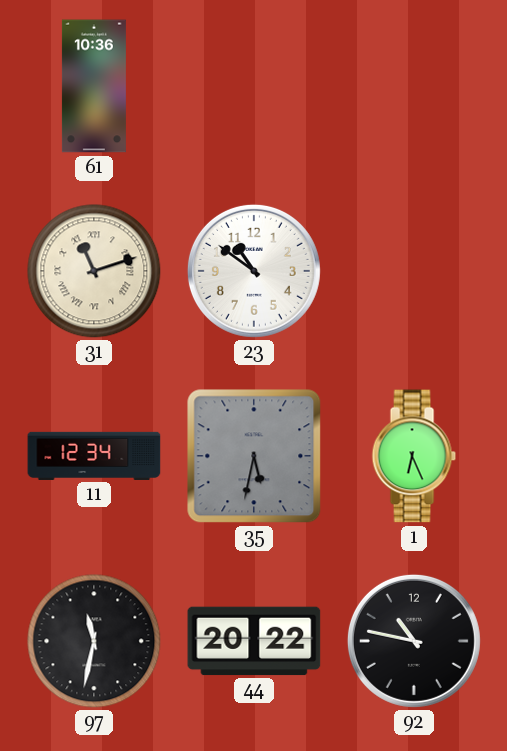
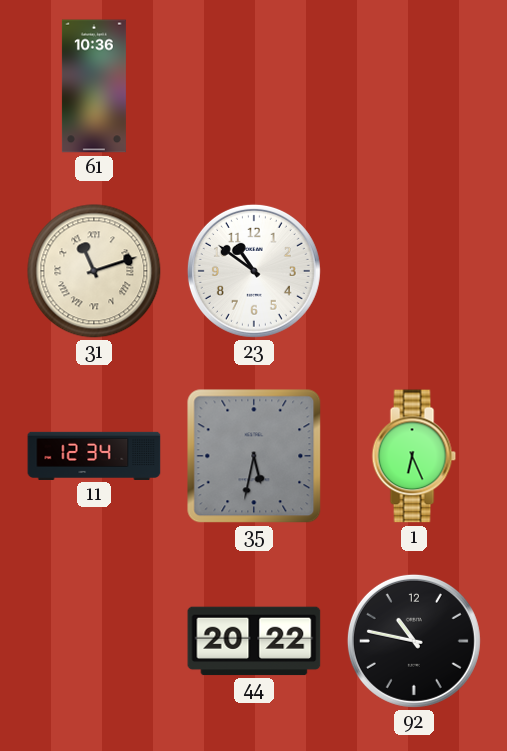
97: 11:32 -> none
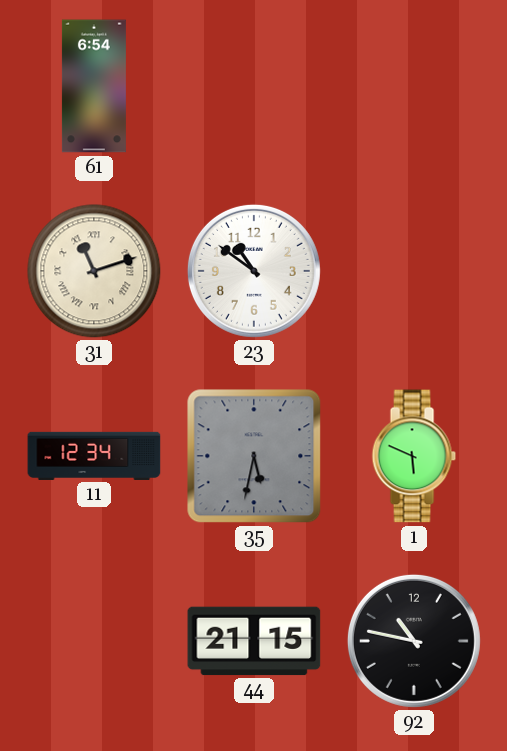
61: 10:36 -> 6:54
1: 6:26 -> 5:49
44: 20:22 -> 21:15
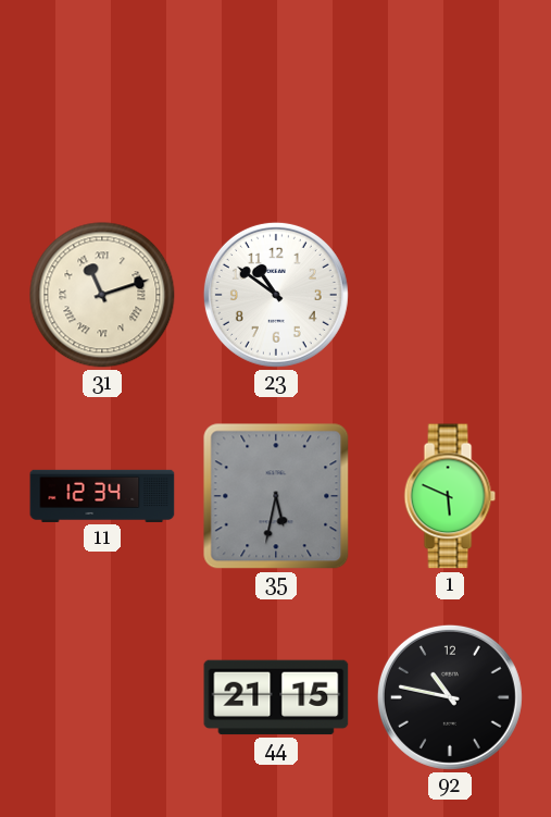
61: 6:54 -> none
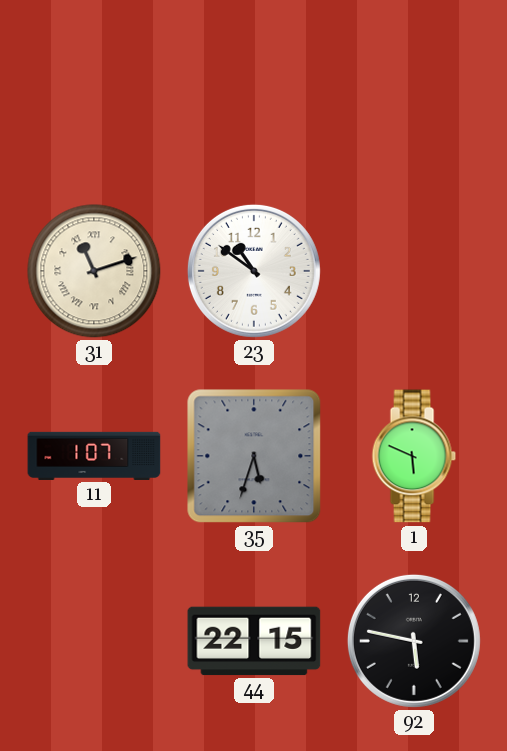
11: 12:34 -> 1:07
35: 5:32 -> 5:33
44: 21:15 -> 22:15
92: 10:47 -> 5:47
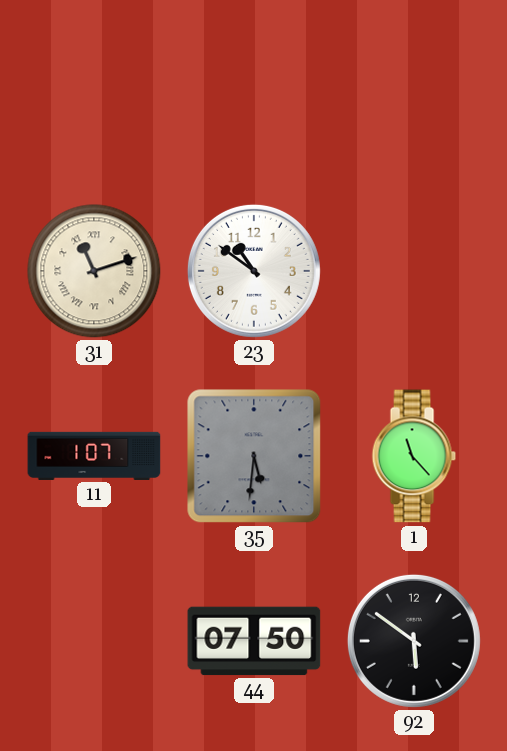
35: 5:33 -> 5:31
1: 5:49 -> 11:23
44: 22:15 -> 07:50
92: 5:47 -> 5:51
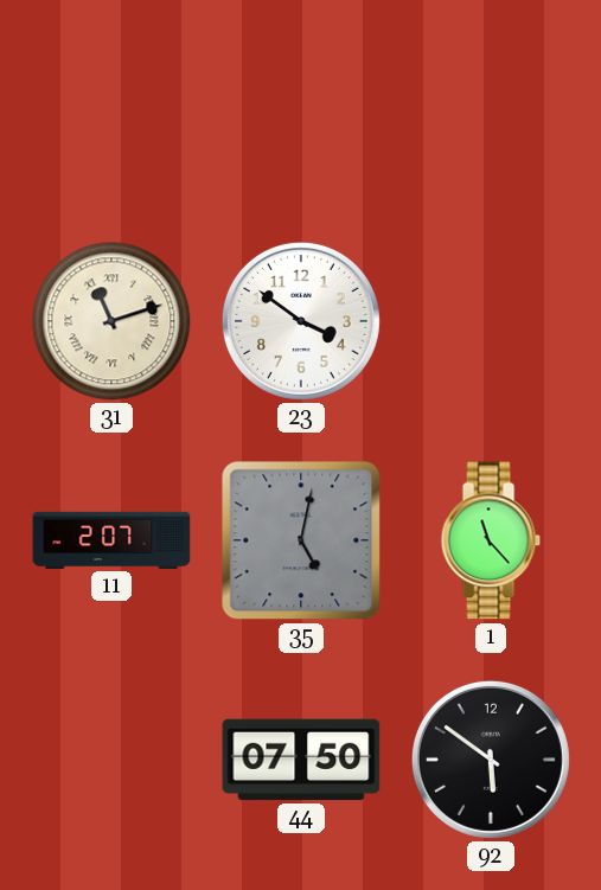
23: 10:51 -> 3:51
11: 1:07 -> 2:07
35: 5:31 -> 5:02
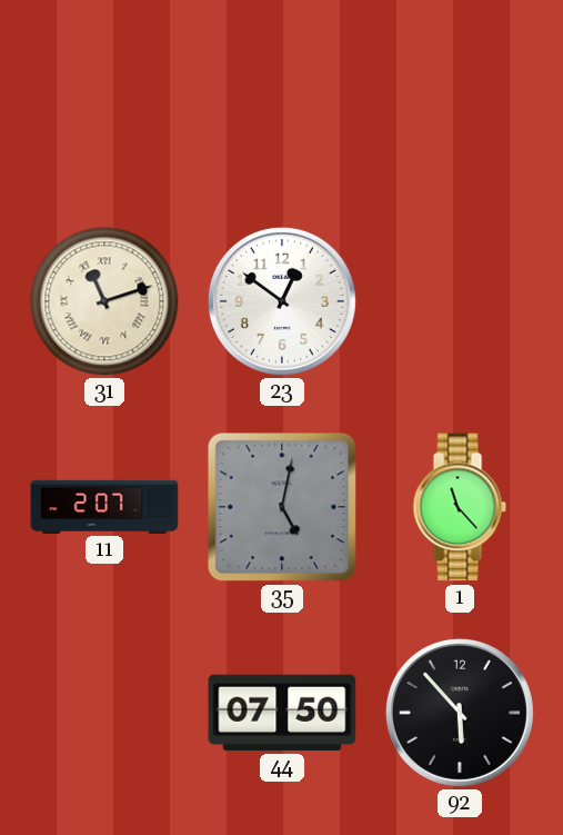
23: 3:51 -> 12:51
92: 5:51 -> 5:53
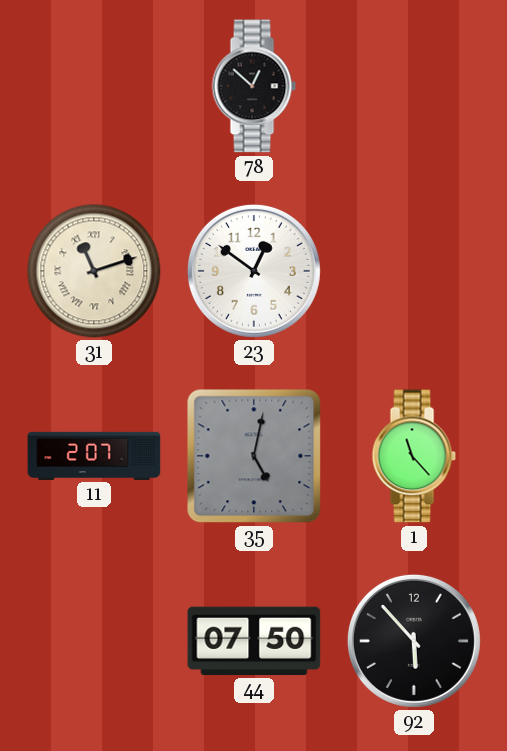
78: none -> 12:52
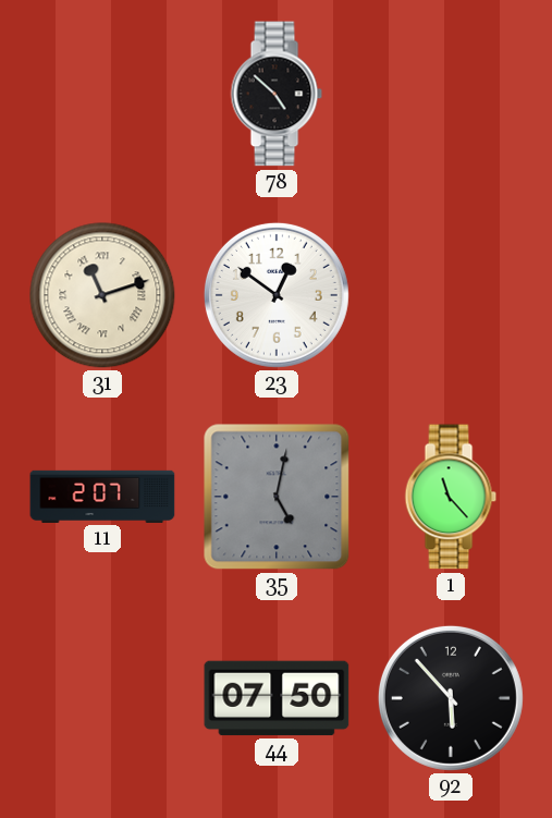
78: 12:52 -> 4:52
